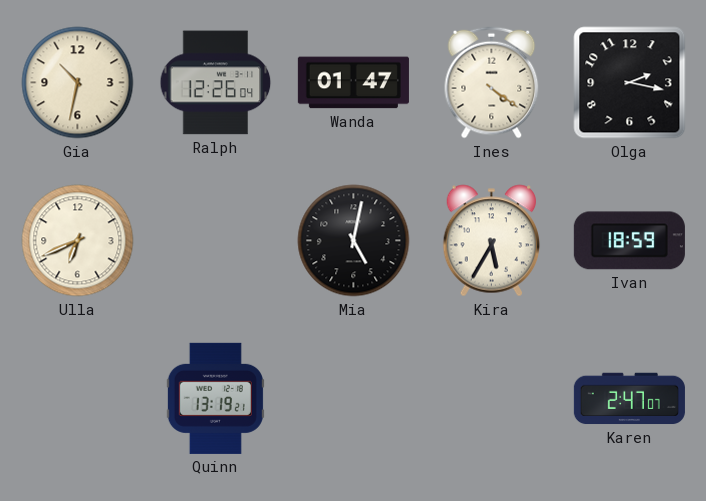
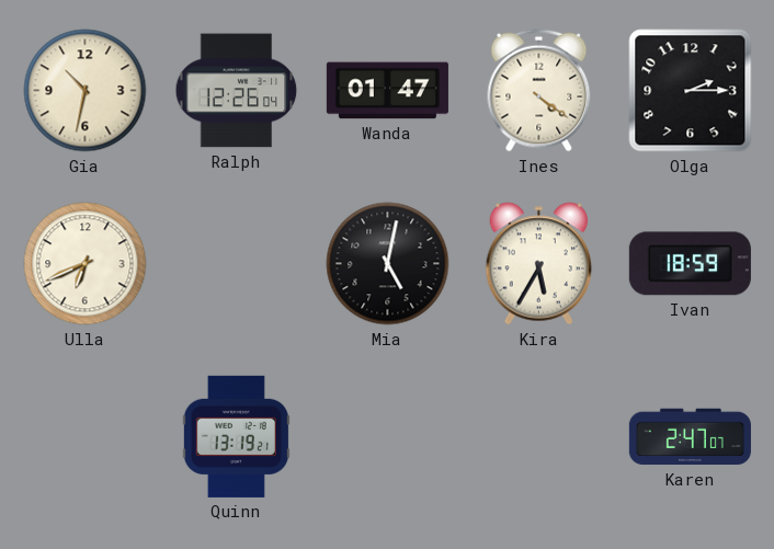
Olga: 2:17 -> 2:15
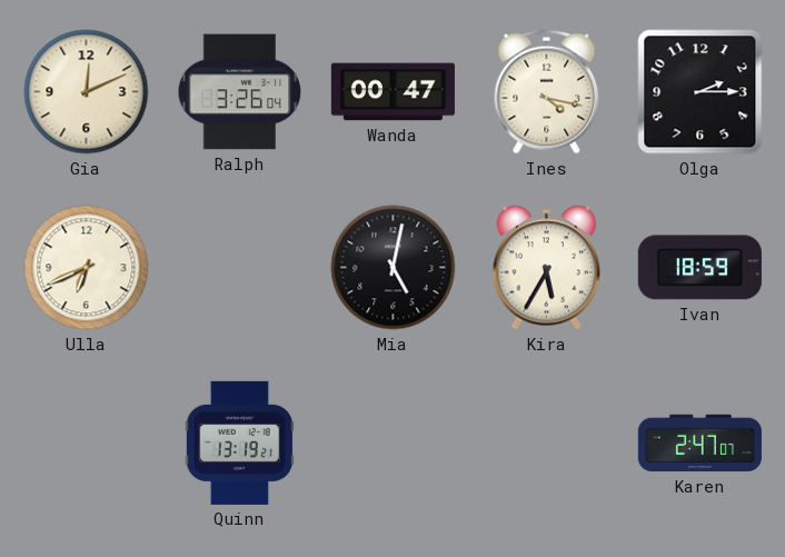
Gia: 10:32 -> 12:11
Ralph: 12:26 -> 3:26
Wanda: 01:47 -> 00:47
Ines: 4:21 -> 4:17
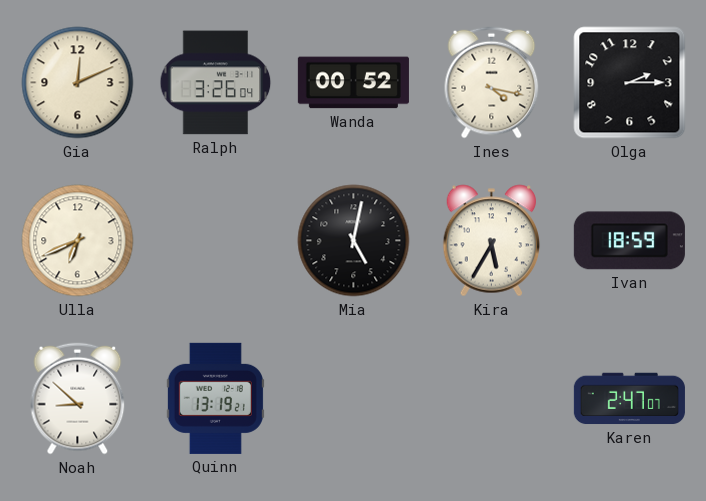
Wanda: 00:47 -> 00:52
Noah: none -> 8:52
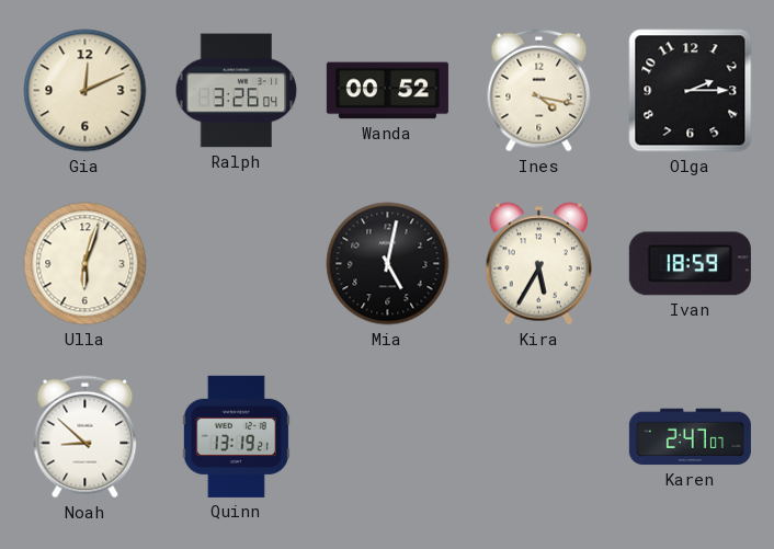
Ulla: 6:41 -> 6:03
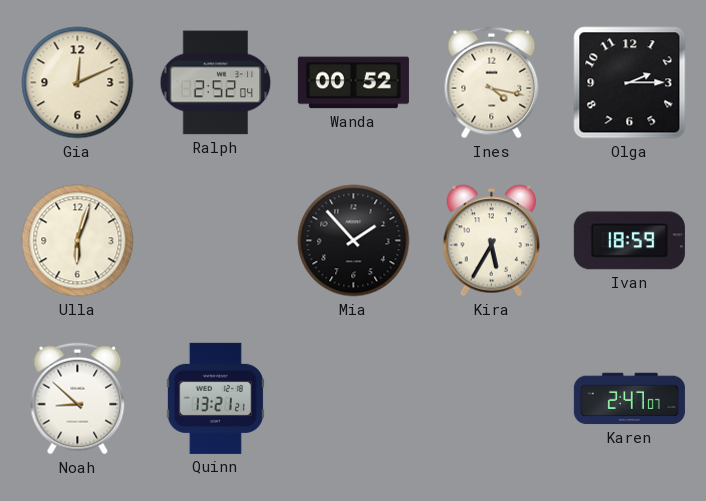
Ralph: 3:26 -> 2:52
Mia: 5:02 -> 1:53
Quinn: 13:19 -> 13:21
